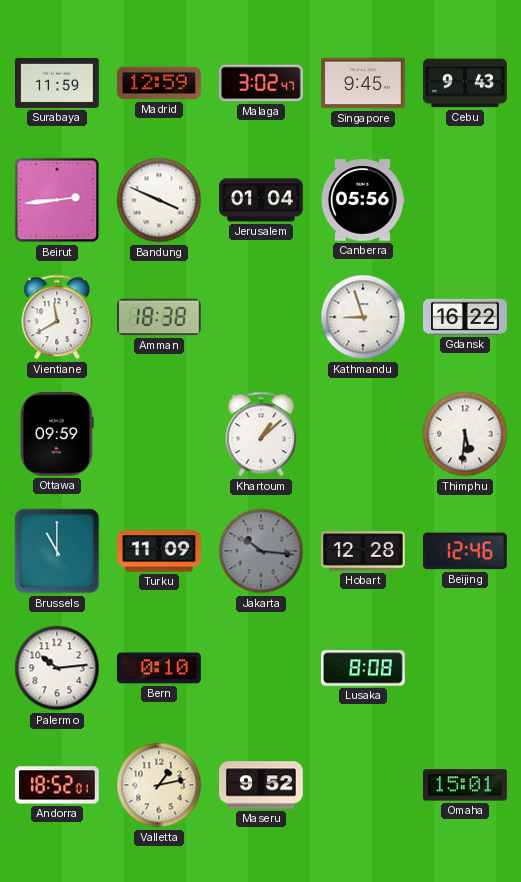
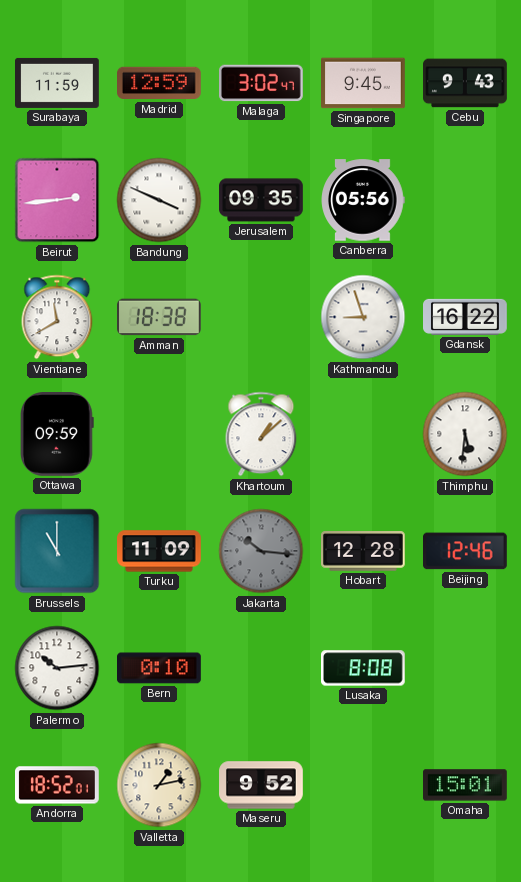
Jerusalem: 01:04 -> 09:35
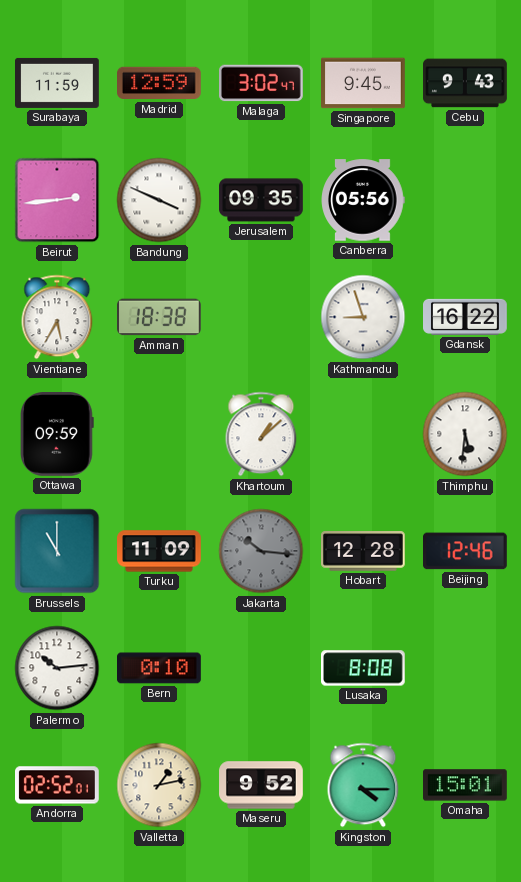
Vientiane: 11:40 -> 5:35
Andorra: 18:52 -> 02:52
Kingston: none -> 4:15
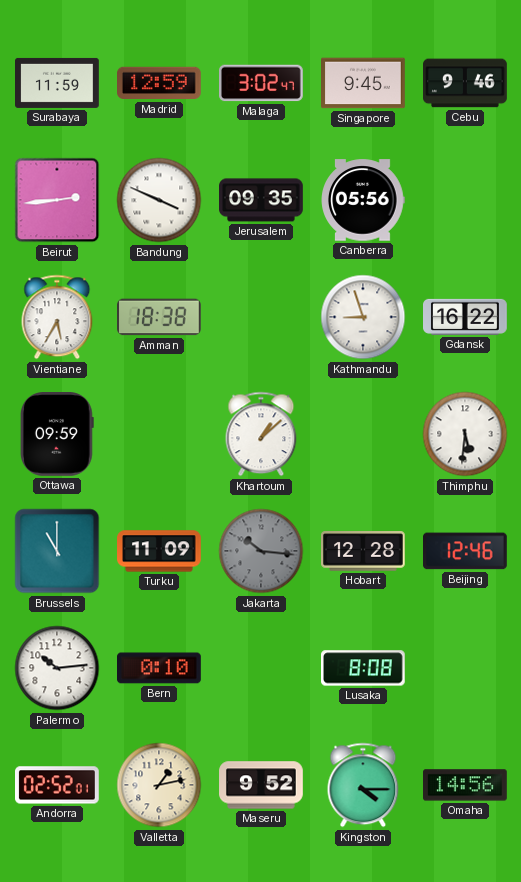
Cebu: 9:43 -> 9:46
Omaha: 15:01 -> 14:56
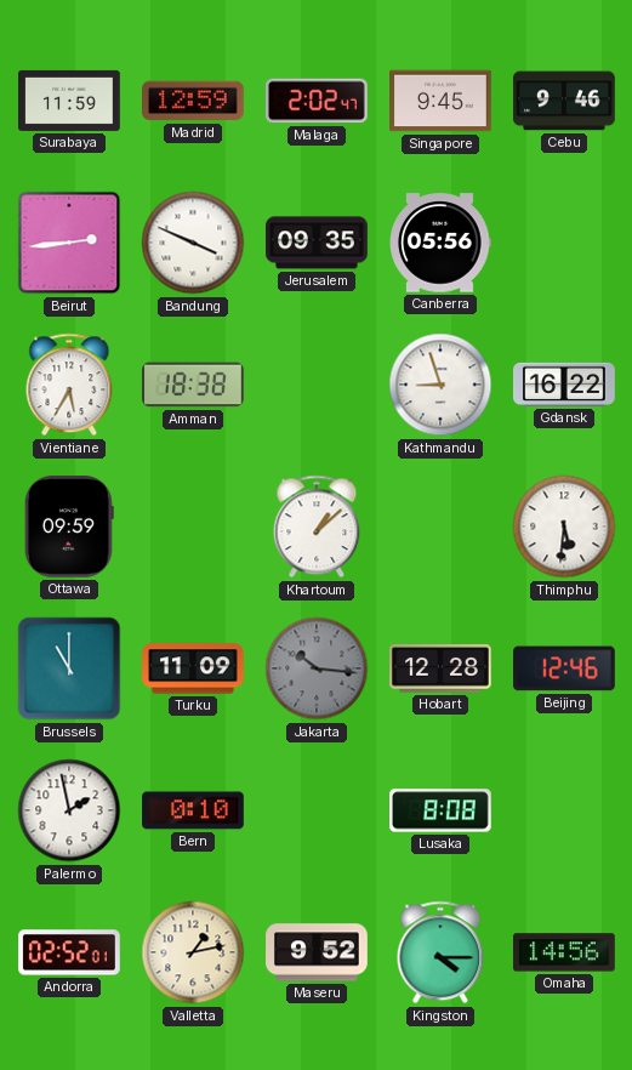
Malaga: 3:02 -> 2:02
Palermo: 10:14 -> 1:58
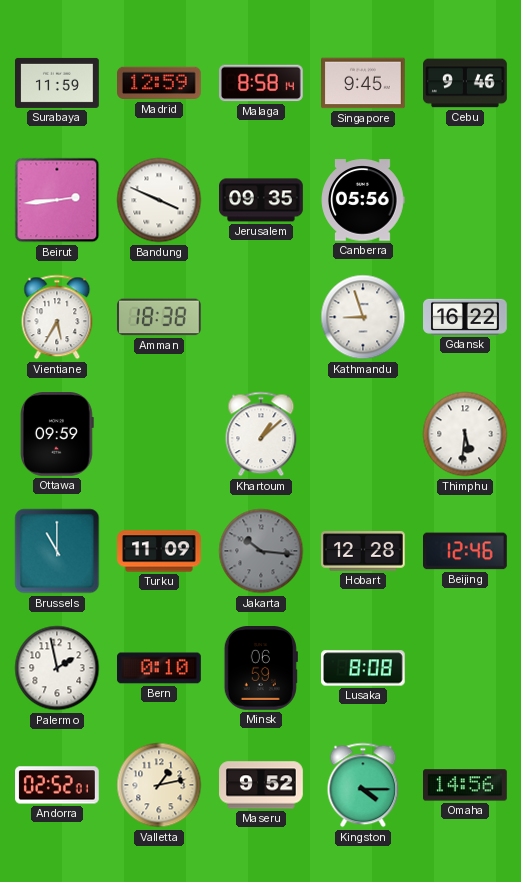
Malaga: 2:02 -> 8:58
Minsk: none -> 06:59
